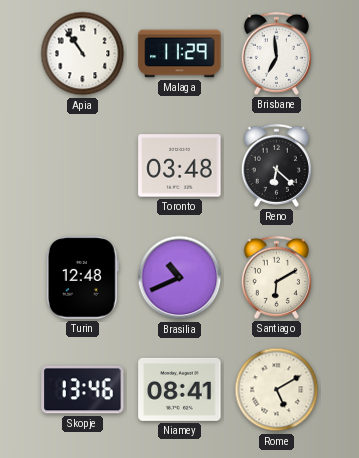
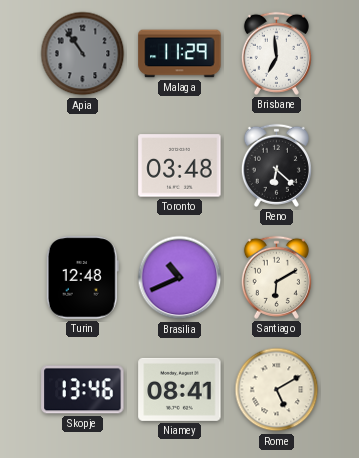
Apia dial: white -> grey
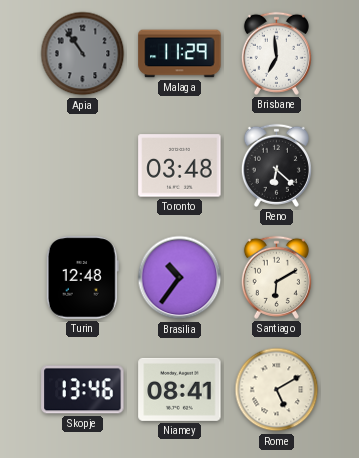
Brasilia: 10:41 -> 10:36
